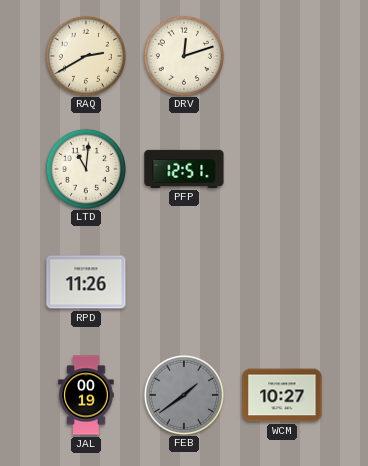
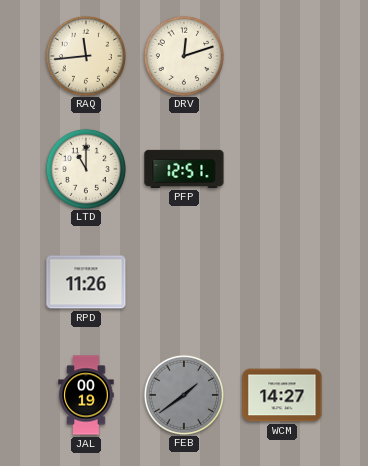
RAQ: 2:40 -> 11:44
LTD: 11:01 -> 11:00
WCM: 10:27 -> 14:27
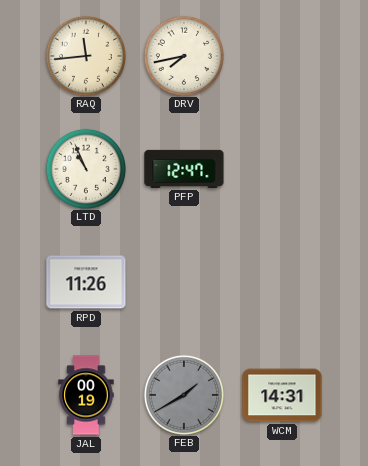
DRV: 12:12 -> 7:43
LTD: 11:00 -> 10:56
PFP: 12:51 -> 12:47
FEB: 1:39 -> 1:40
WCM: 14:27 -> 14:31
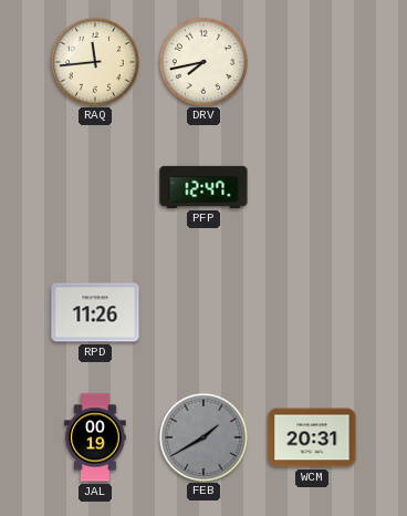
LTD: 10:56 -> none
WCM: 14:31 -> 20:31
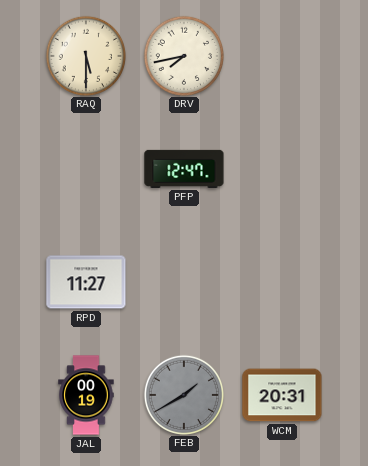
RAQ: 11:44 -> 5:30
RPD: 11:26 -> 11:27
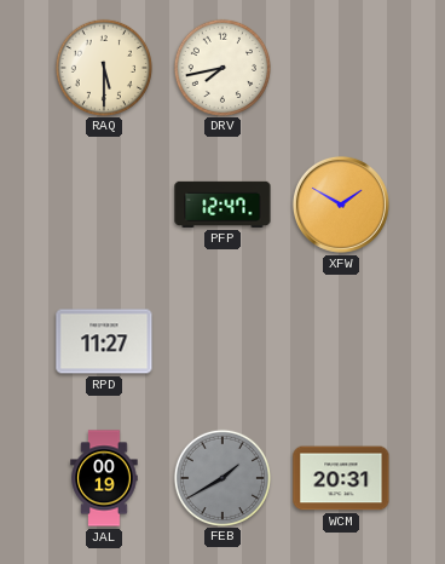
XFW: none -> 1:50
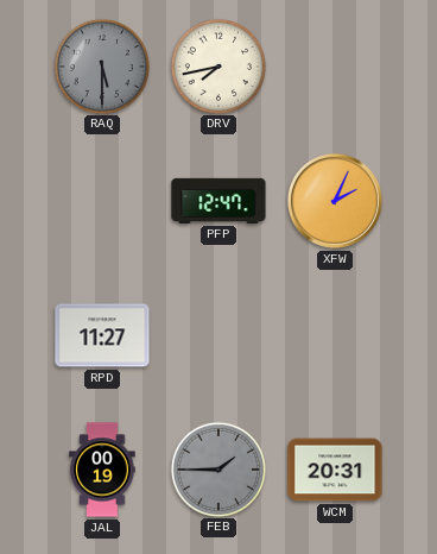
RAQ dial: cream -> grey
XFW: 1:50 -> 2:04
FEB: 1:40 -> 1:45
